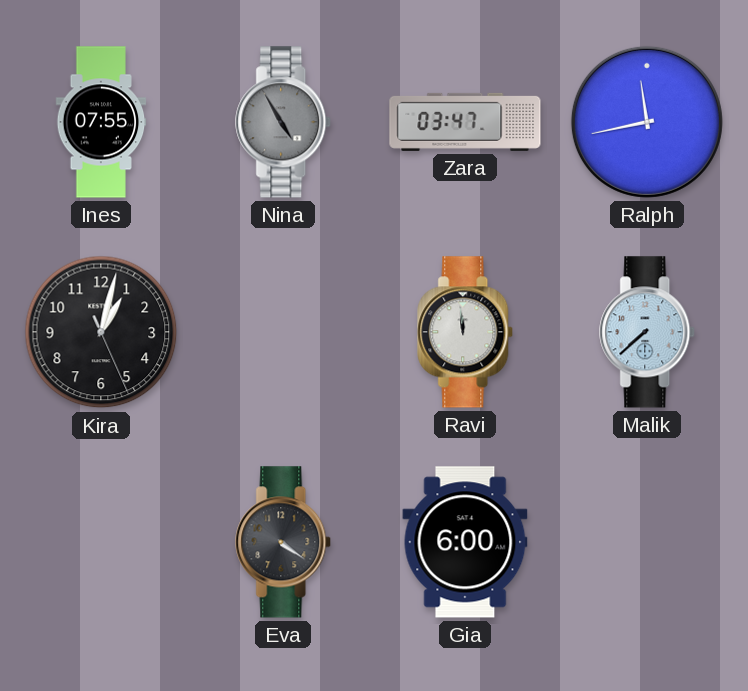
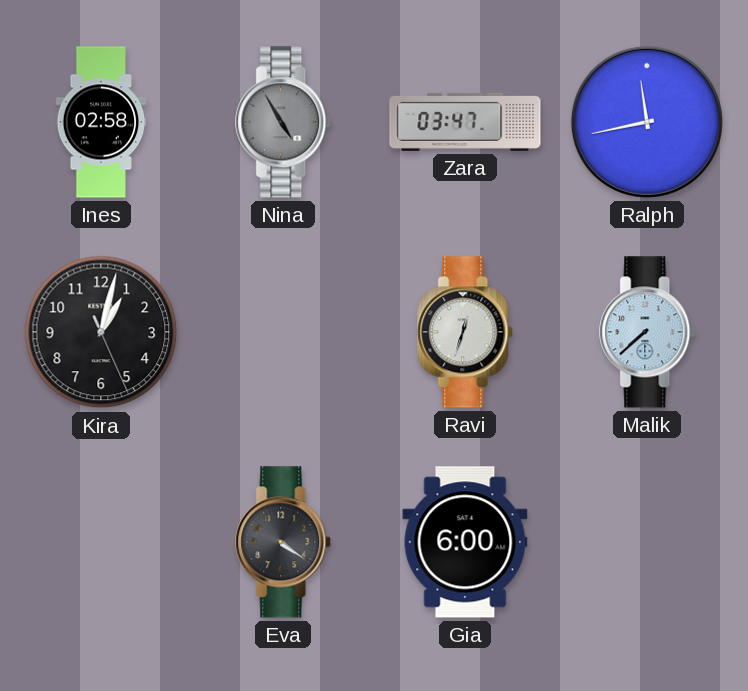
Ines: 07:55 -> 02:58
Ravi: 11:59 -> 12:33
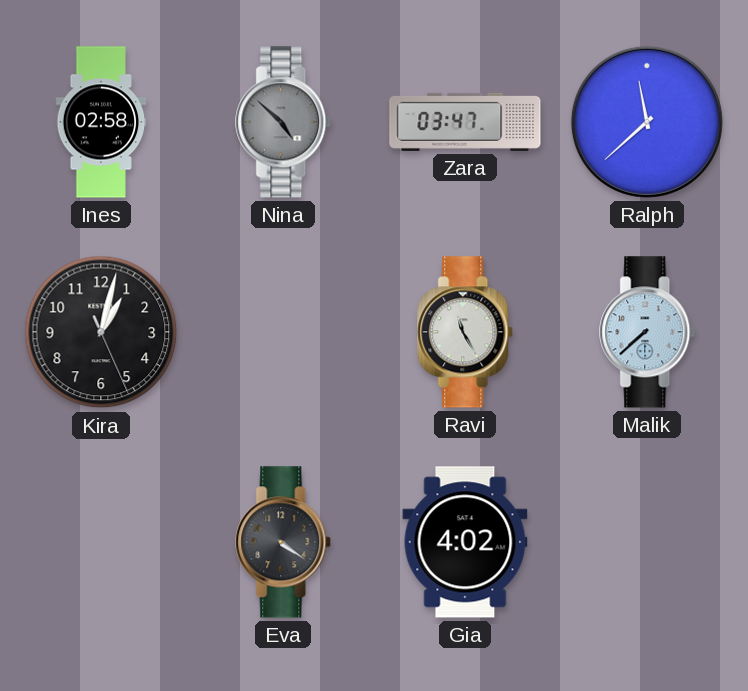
Nina: 4:55 -> 4:52
Ralph: 11:43 -> 11:38
Ravi: 12:33 -> 11:25
Gia: 6:00 -> 4:02
